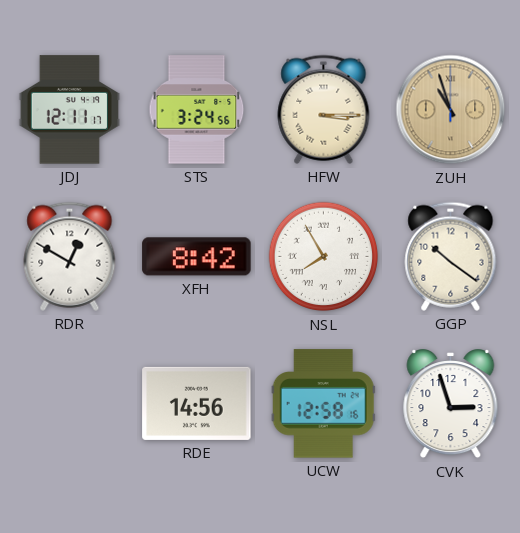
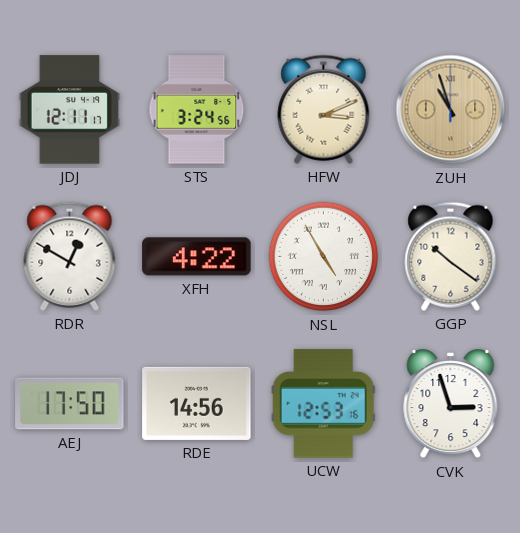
HFW: 3:15 -> 3:11
XFH: 8:42 -> 4:22
NSL: 7:55 -> 4:55
AEJ: none -> 17:50
UCW: 12:58 -> 12:53
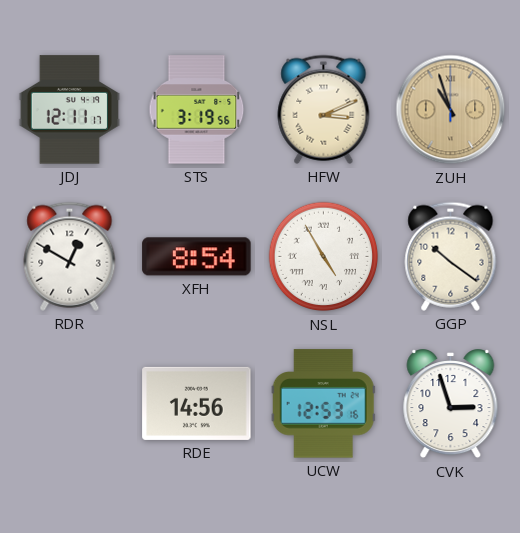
STS: 3:24 -> 3:19
XFH: 4:22 -> 8:54
AEJ: 17:50 -> none
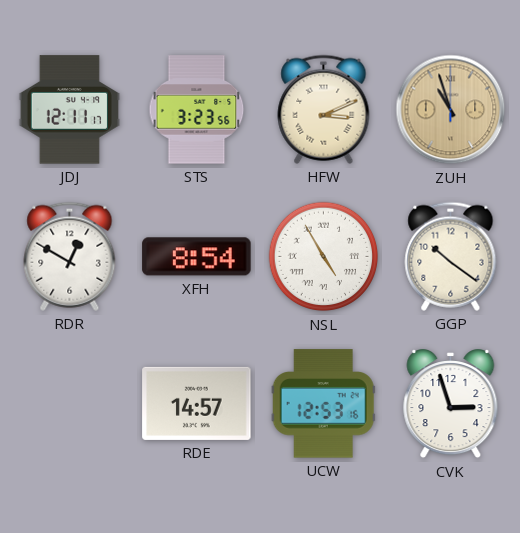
STS: 3:19 -> 3:23
RDE: 14:56 -> 14:57
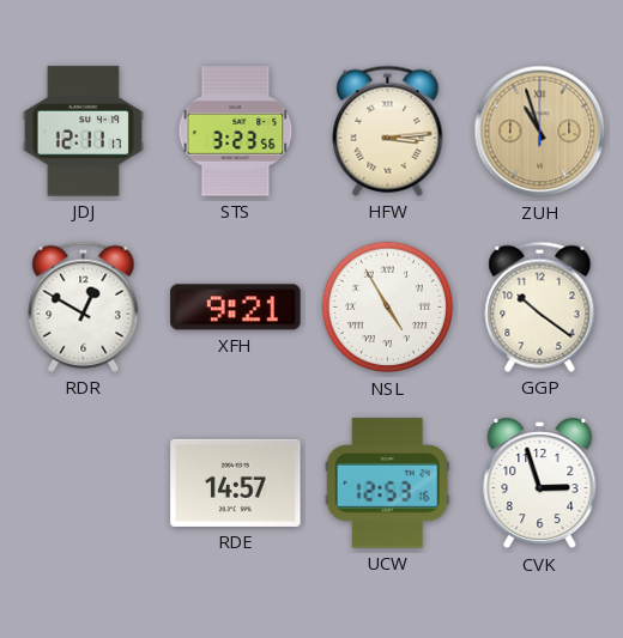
HFW: 3:11 -> 3:14
XFH: 8:54 -> 9:21
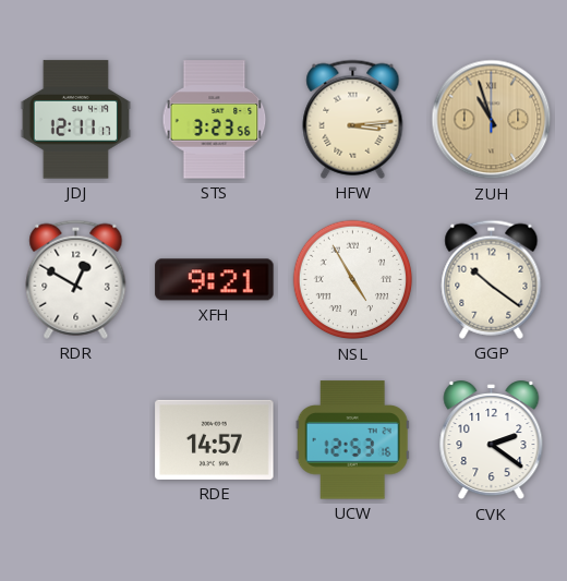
CVK: 2:57 -> 2:21
